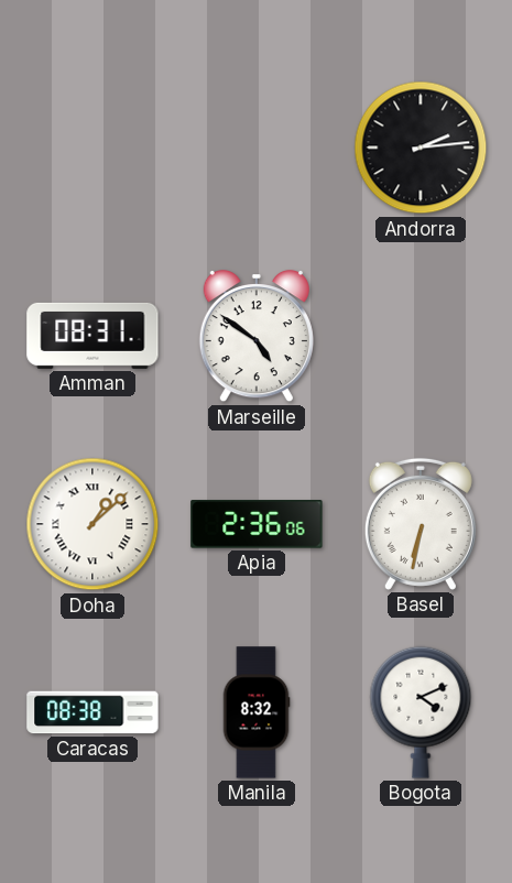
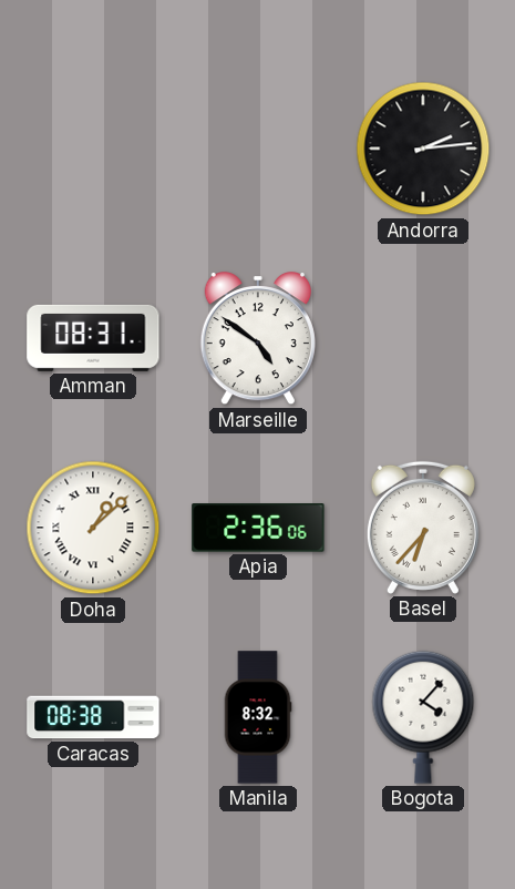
Basel: 6:32 -> 6:37
Bogota: 4:11 -> 4:07
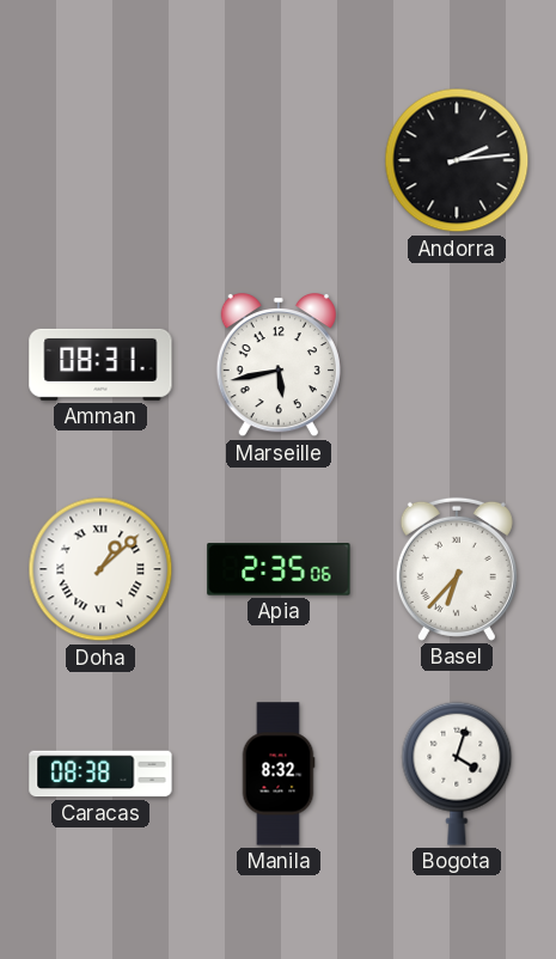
Marseille: 4:51 -> 5:43
Apia: 2:36 -> 2:35
Bogota: 4:07 -> 4:03
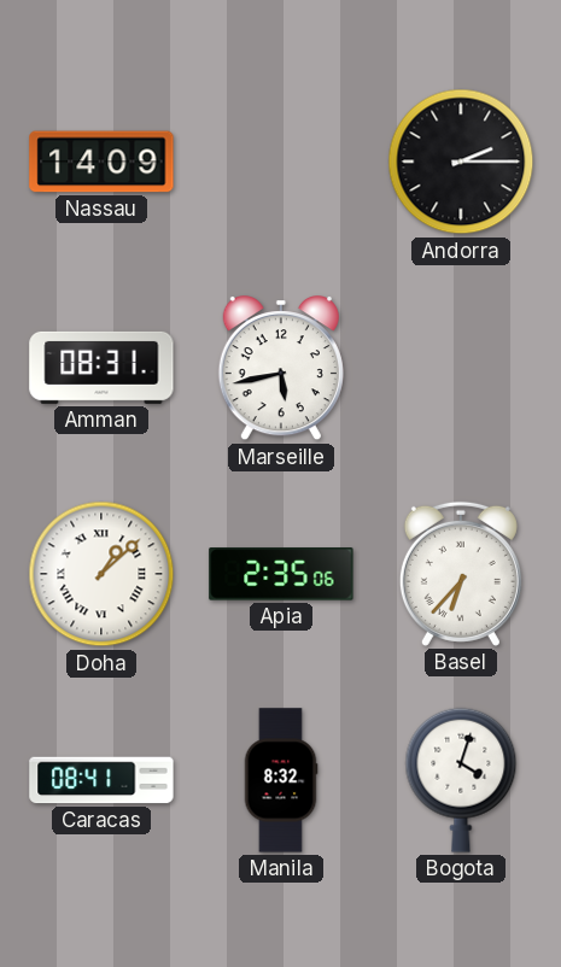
Nassau: none -> 14:09
Andorra: 2:14 -> 2:15
Caracas: 08:38 -> 08:41
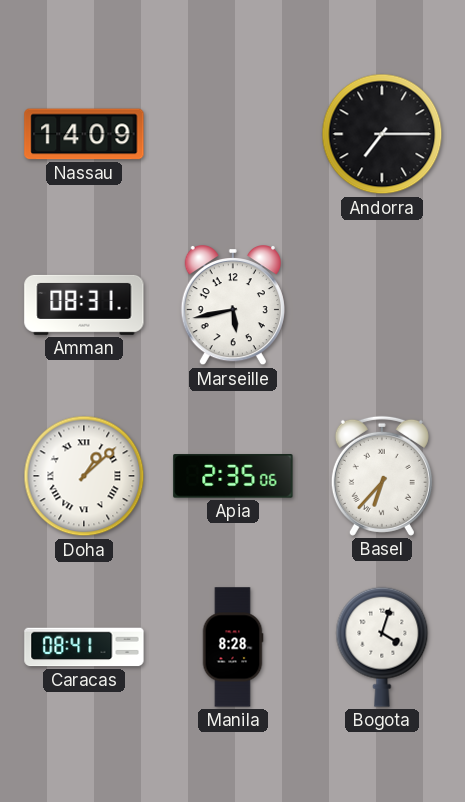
Andorra: 2:15 -> 7:15
Manila: 8:32 -> 8:28
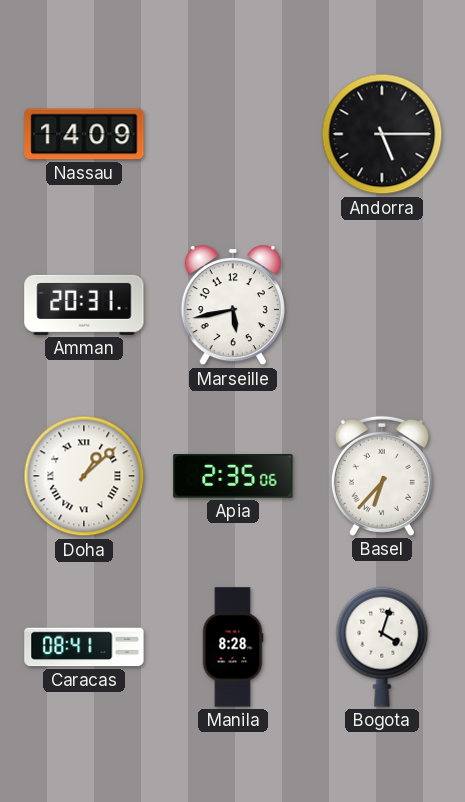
Andorra: 7:15 -> 5:15
Amman: 08:31 -> 20:31
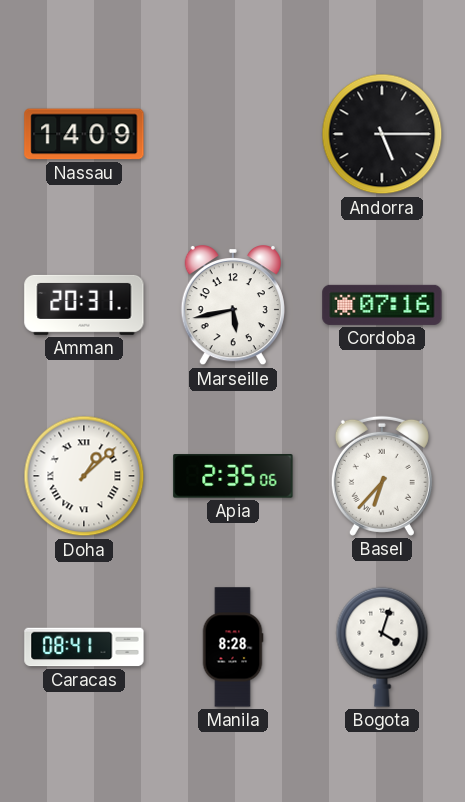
Cordoba: none -> 07:16
